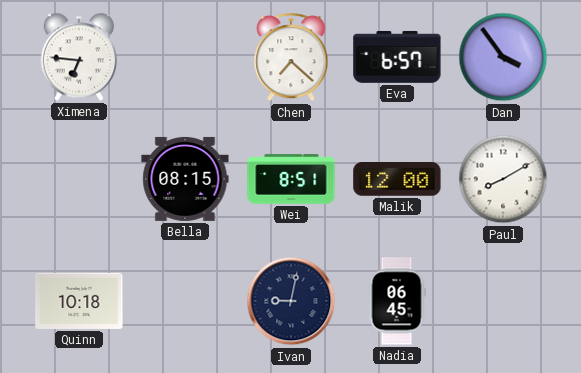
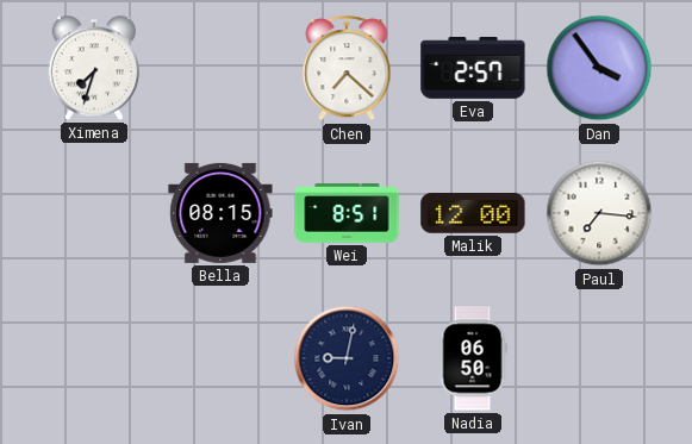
Ximena: 6:46 -> 7:33
Eva: 6:57 -> 2:57
Paul: 8:10 -> 7:16
Quinn: 10:18 -> none
Nadia: 06:45 -> 06:50
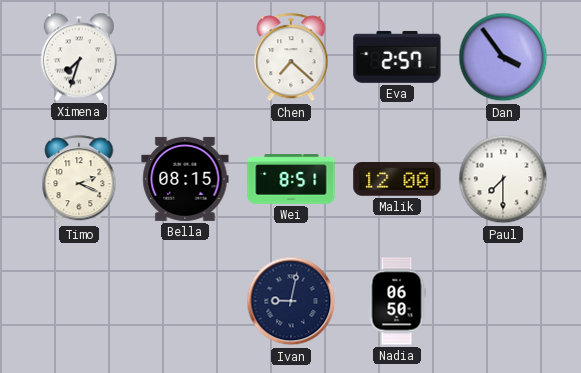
Timo: none -> 2:19
Paul: 7:16 -> 7:30
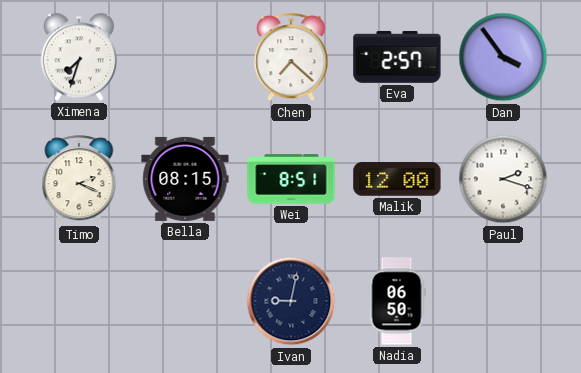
Paul: 7:30 -> 2:18
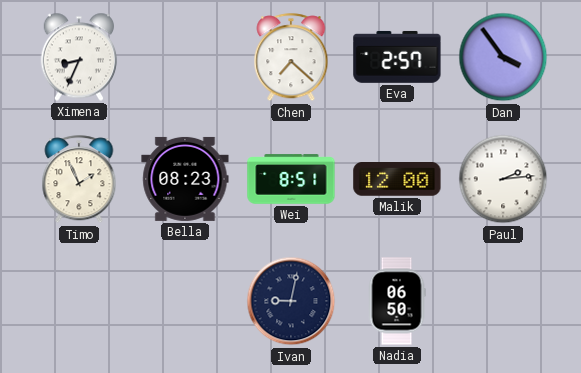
Ximena: 7:33 -> 8:34
Timo: 2:19 -> 1:56
Bella: 08:15 -> 08:23
Paul: 2:18 -> 2:14
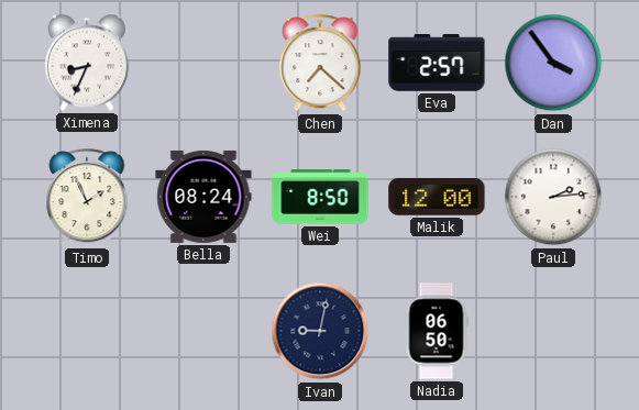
Bella: 08:23 -> 08:24
Wei: 8:51 -> 8:50
